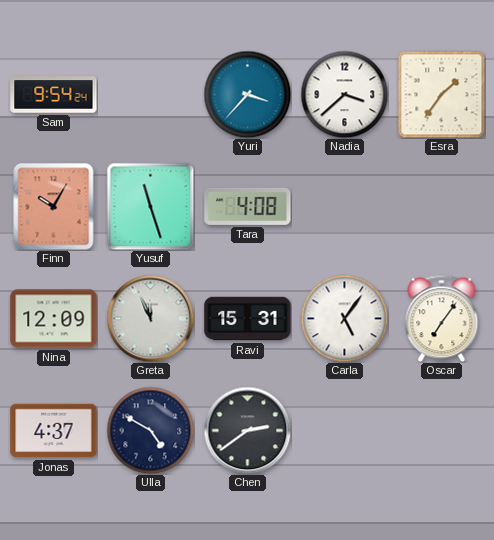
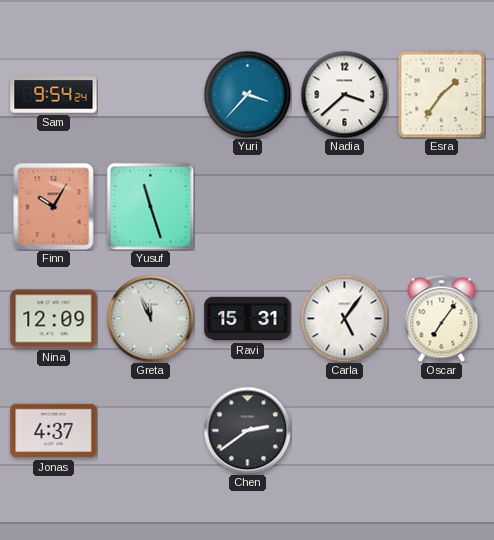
Tara: 4:08 -> none
Ulla: 4:50 -> none
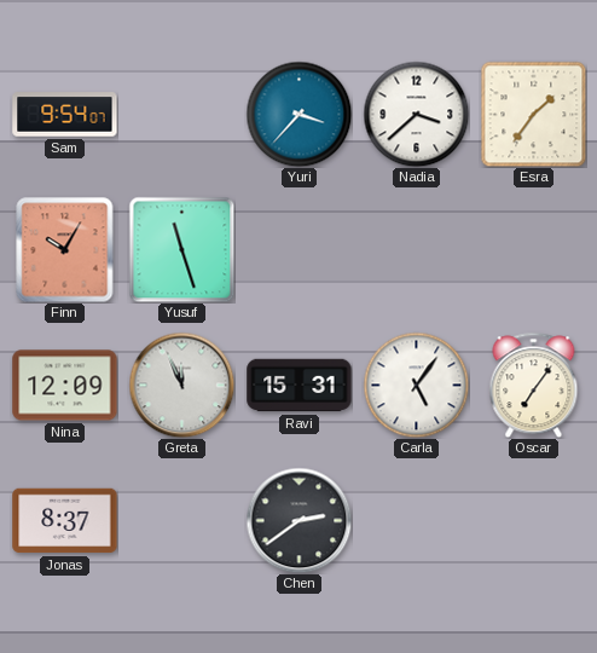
Sam: 9:54:24 -> 9:54:07
Jonas: 4:37 -> 8:37
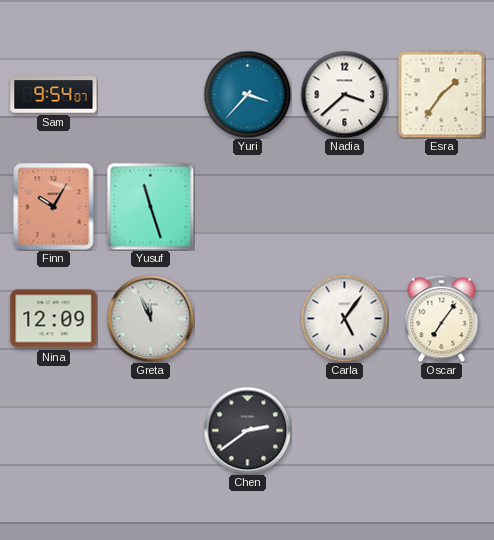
Ravi: 15:31 -> none
Jonas: 8:37 -> none
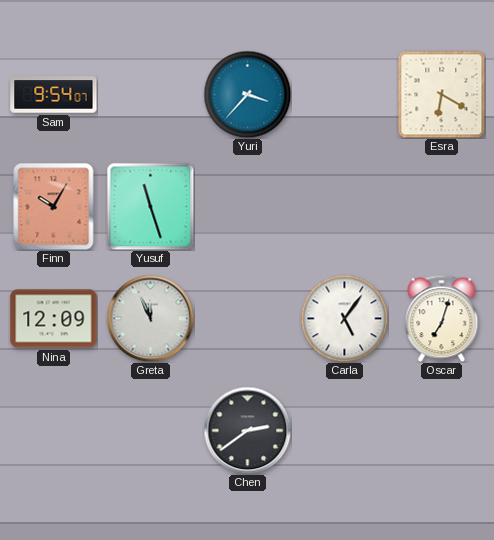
Nadia: 3:38 -> none
Esra: 1:36 -> 6:20
Oscar: 7:06 -> 7:03
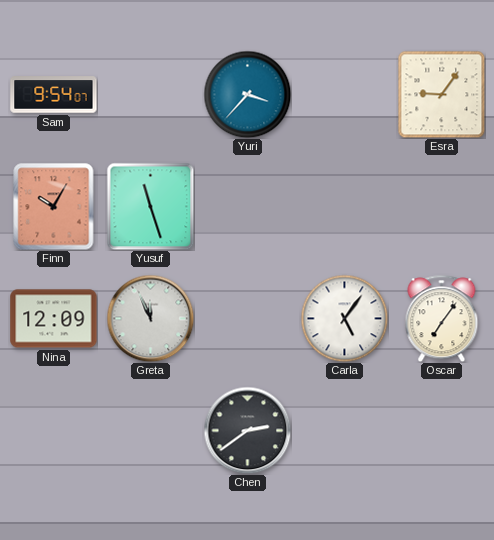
Esra: 6:20 -> 9:06
Oscar: 7:03 -> 7:06
